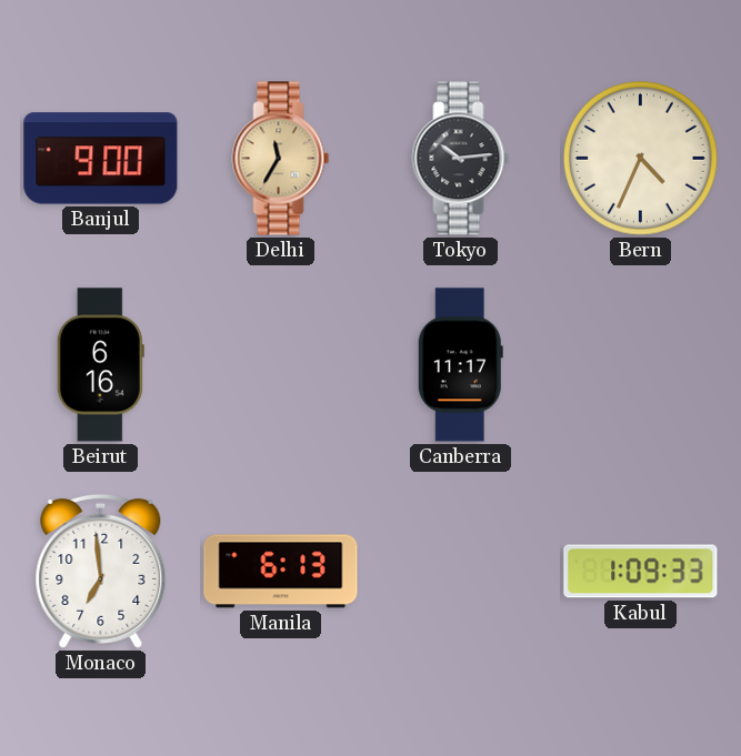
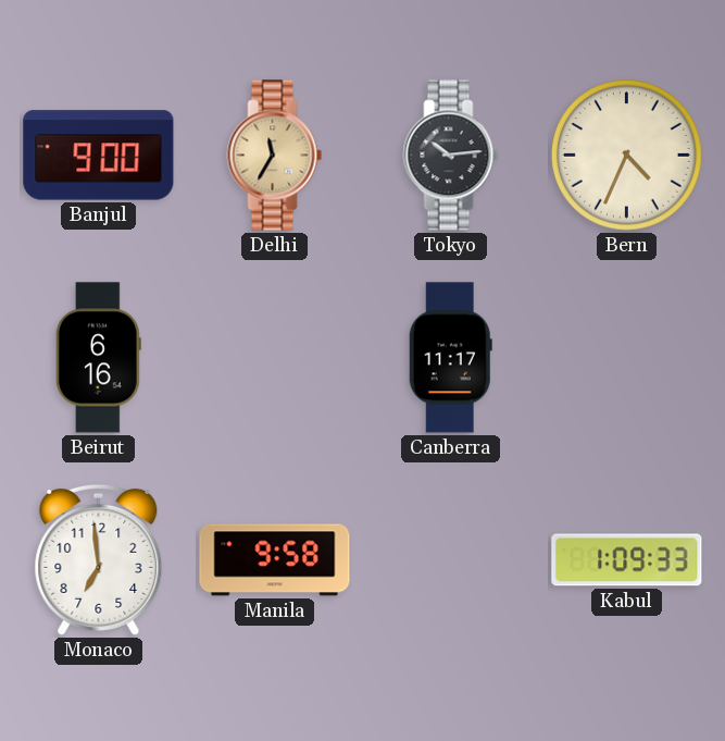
Manila: 6:13 -> 9:58
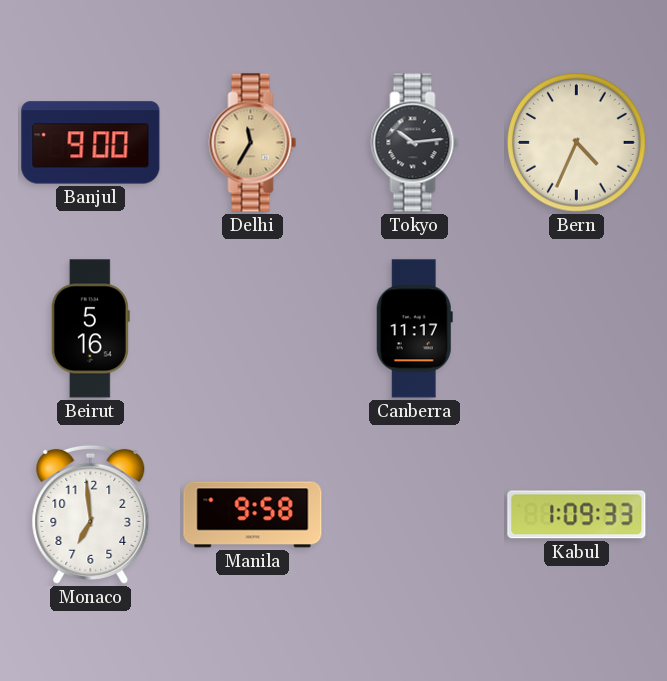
Beirut: 6:16 -> 5:16
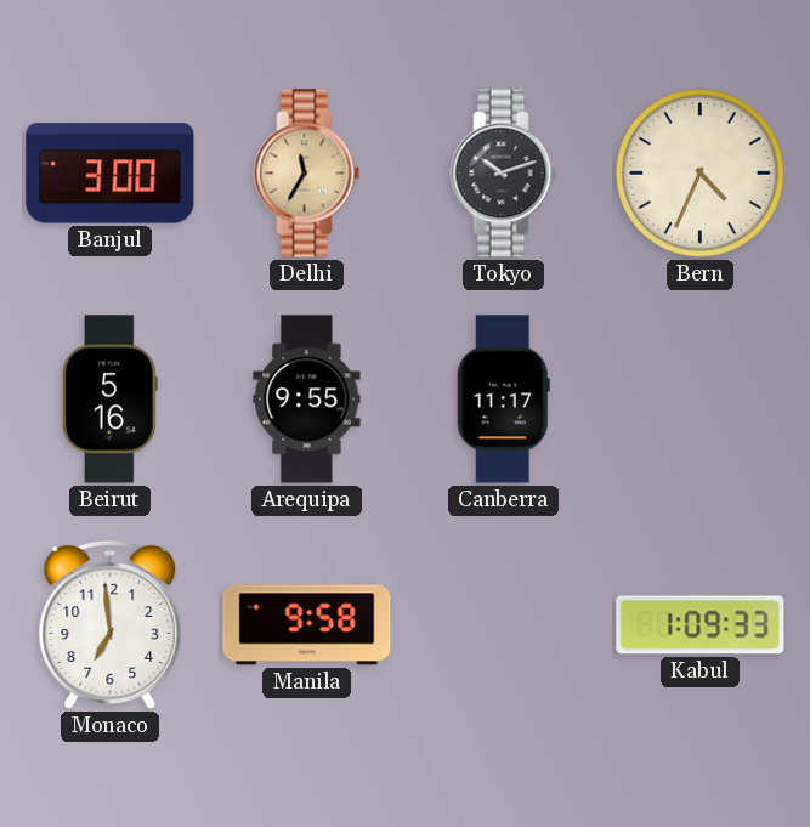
Banjul: 9:00 -> 3:00
Tokyo: 10:14 -> 10:12
Arequipa: none -> 9:55
